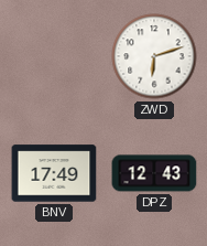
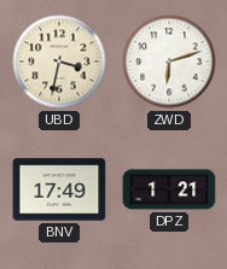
UBD: none -> 3:32
DPZ: 12:43 -> 1:21
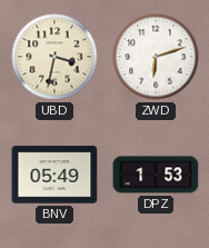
BNV: 17:49 -> 05:49
DPZ: 1:21 -> 1:53
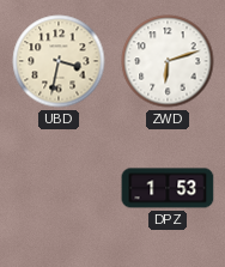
BNV: 05:49 -> none
